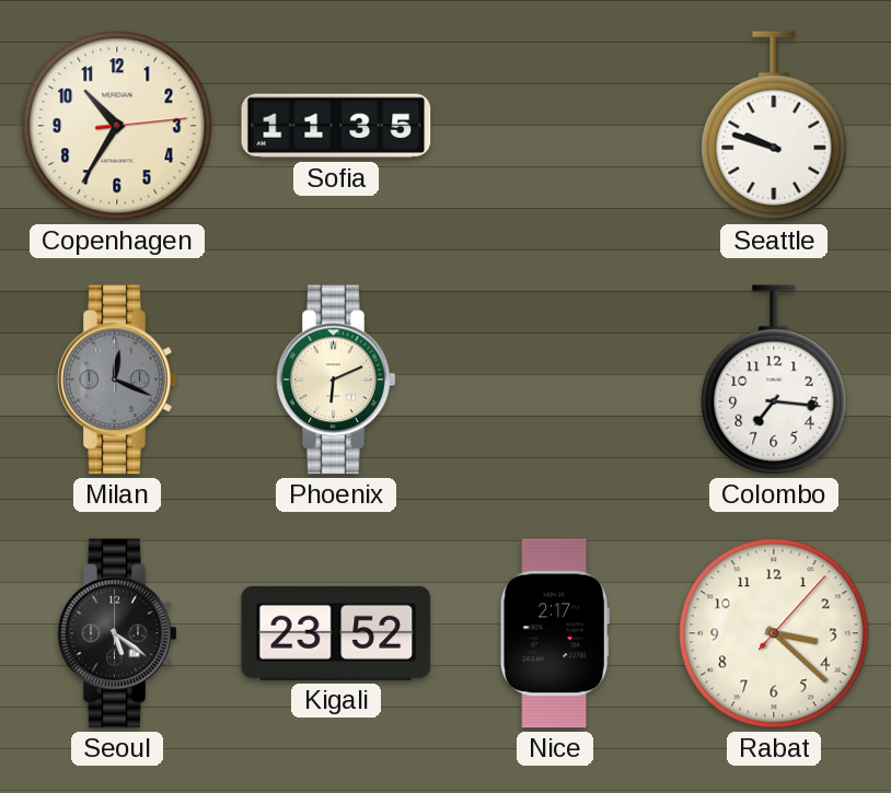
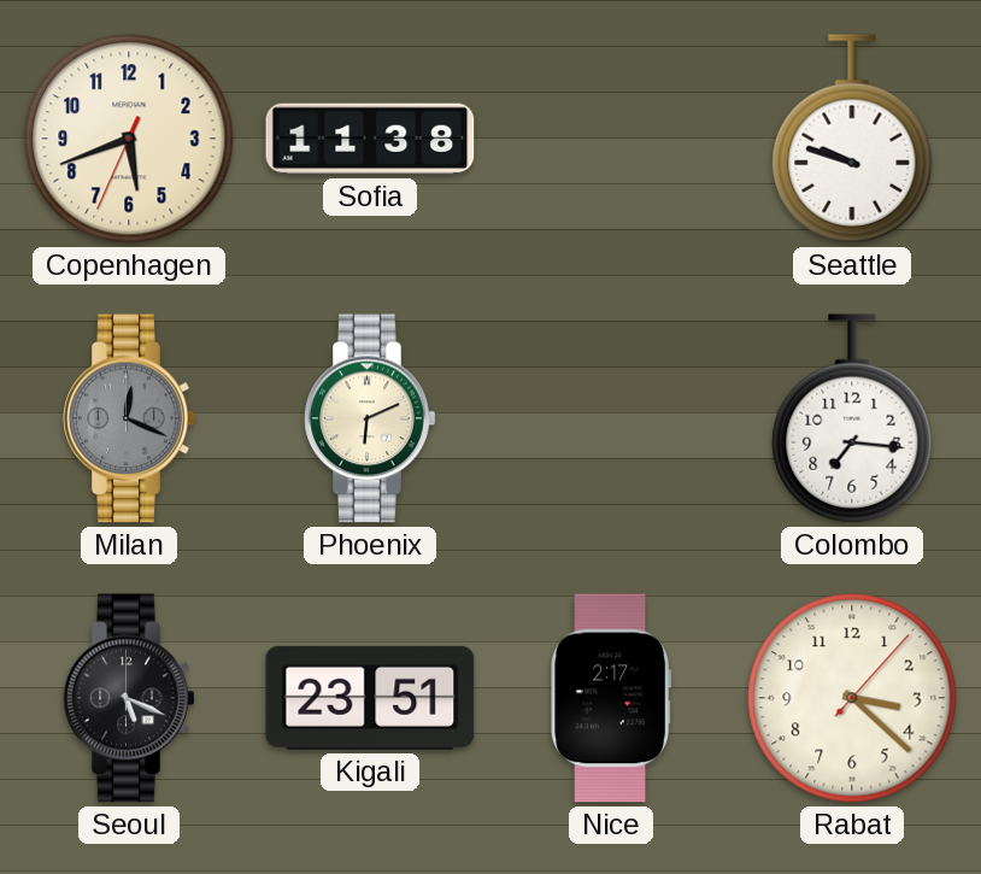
Copenhagen: 10:35 -> 5:41
Sofia: 11:35 -> 11:38
Seoul: 5:21 -> 5:19
Kigali: 23:52 -> 23:51
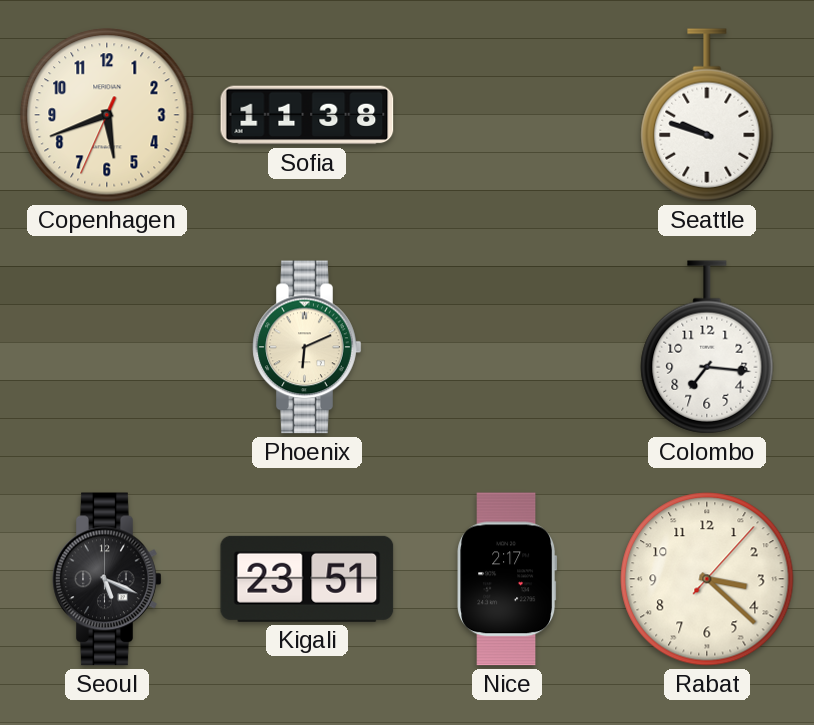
Milan: 12:19 -> none
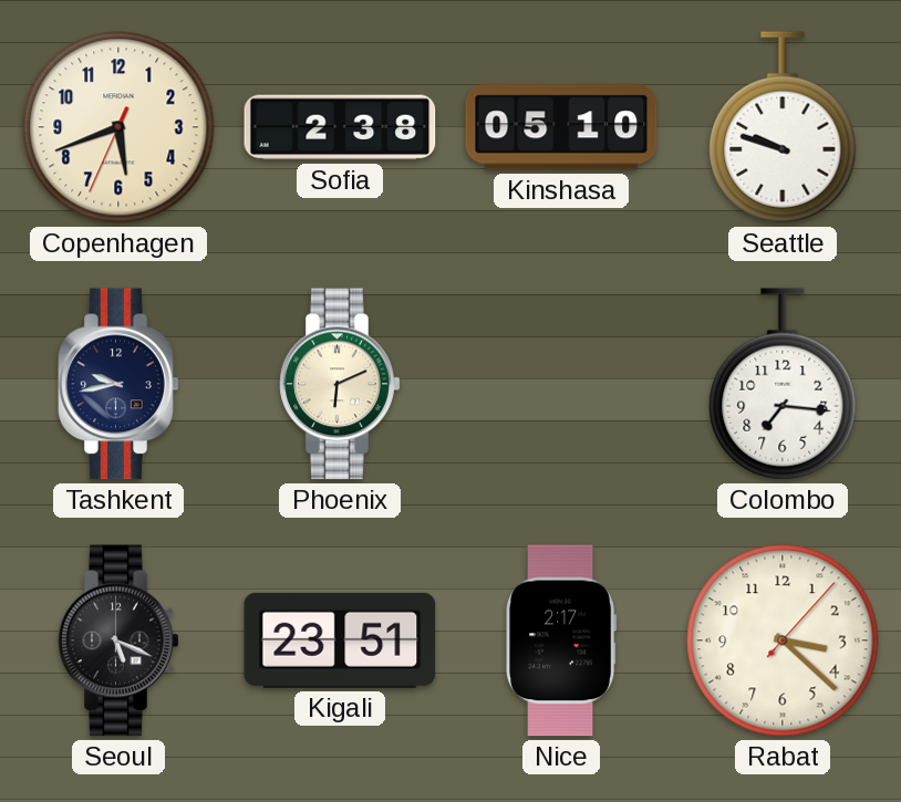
Sofia: 11:38 -> 2:38
Kinshasa: none -> 05:10
Tashkent: none -> 9:43
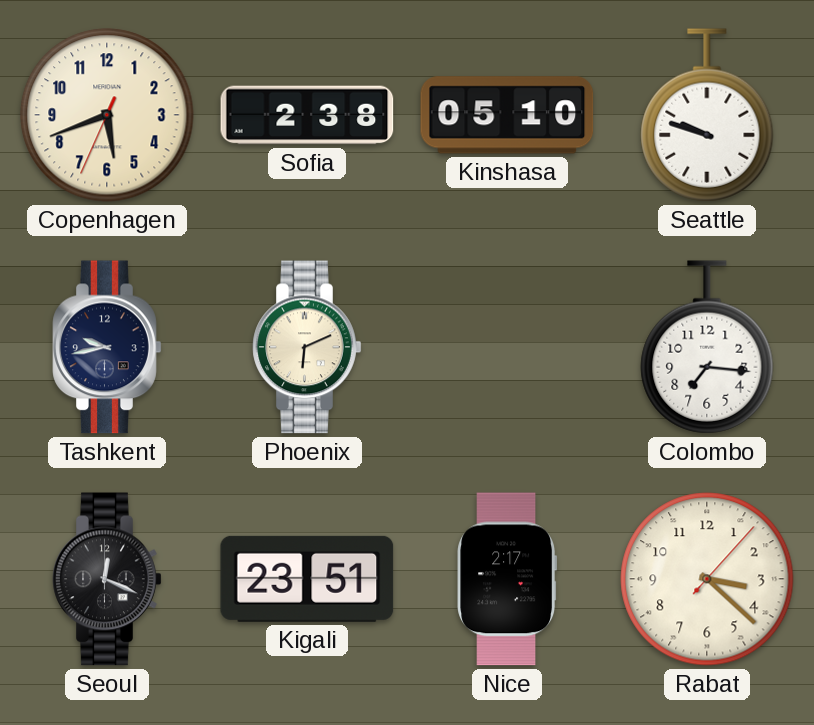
Seoul: 5:19 -> 12:19
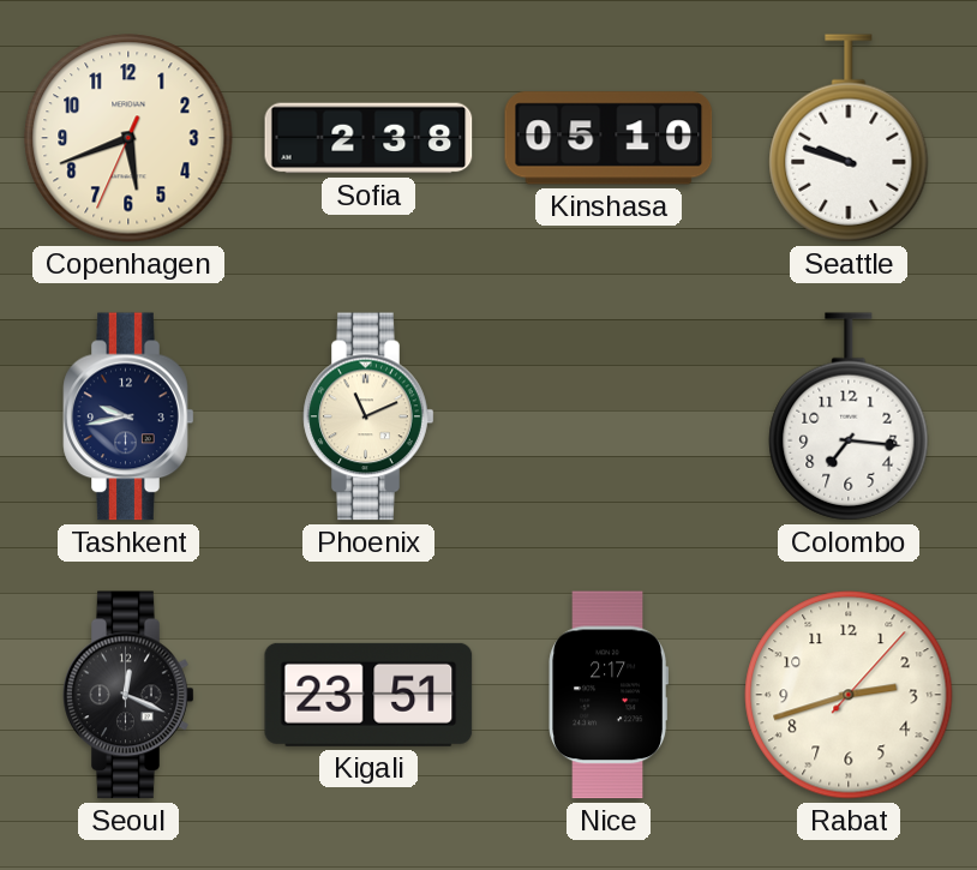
Phoenix: 6:11 -> 11:11
Rabat: 3:22 -> 2:42
